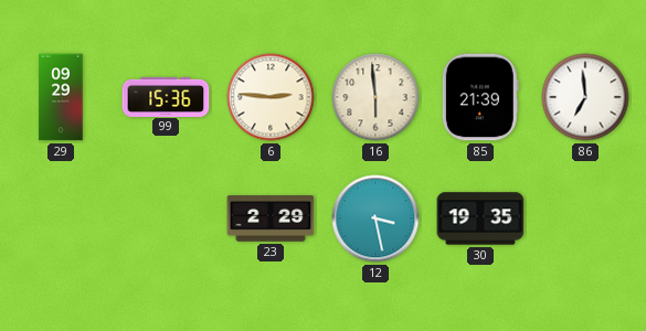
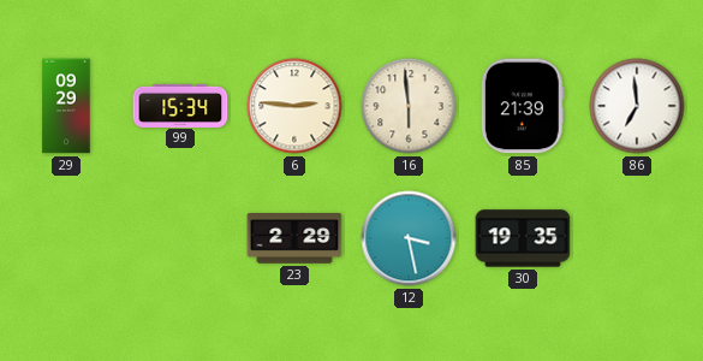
99: 15:36 -> 15:34
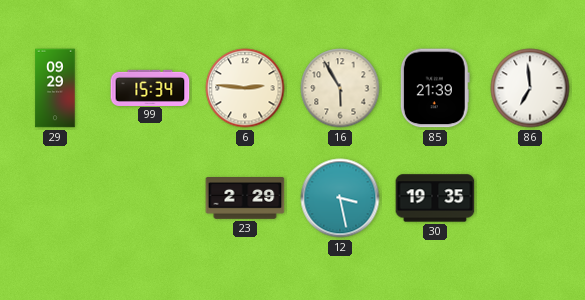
16: 5:59 -> 5:55
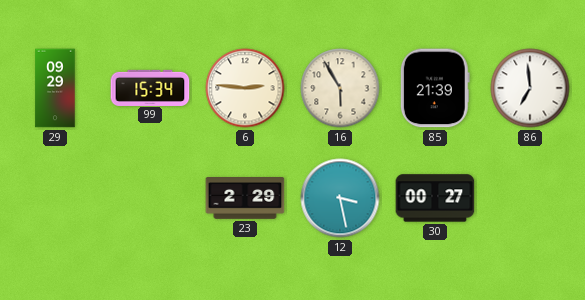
30: 19:35 -> 00:27
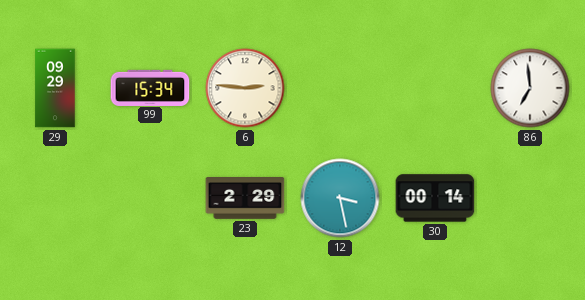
16: 5:55 -> none
85: 21:39 -> none
30: 00:27 -> 00:14
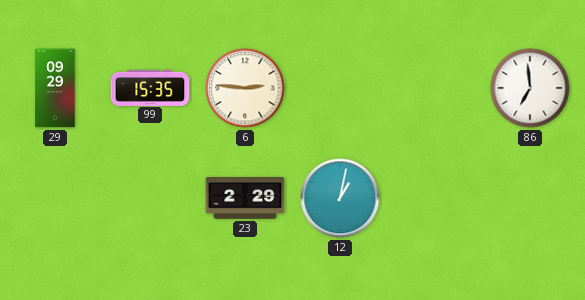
99: 15:34 -> 15:35
12: 3:28 -> 1:02
30: 00:14 -> none
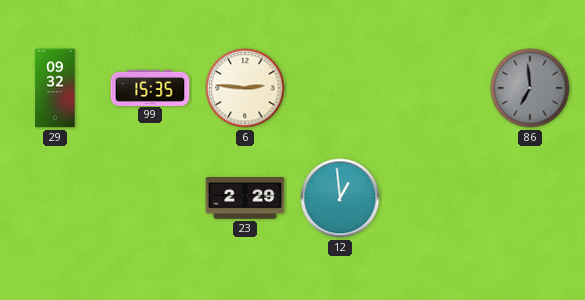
29: 09:29 -> 09:32
86 dial: white -> grey
12: 1:02 -> 12:59
